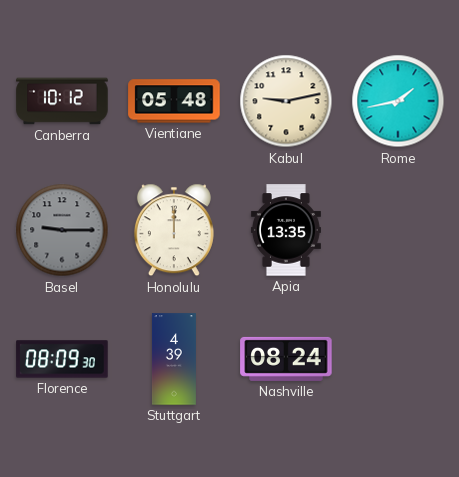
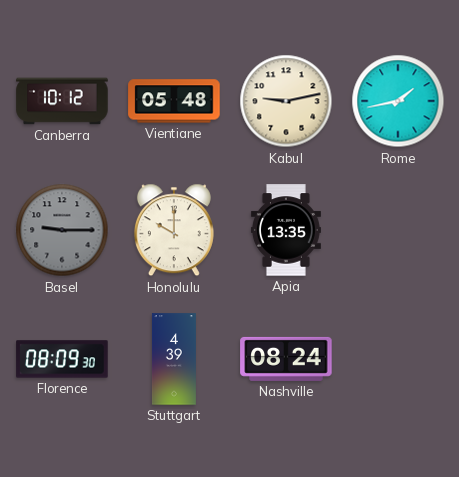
Honolulu: 12:00 -> 10:00
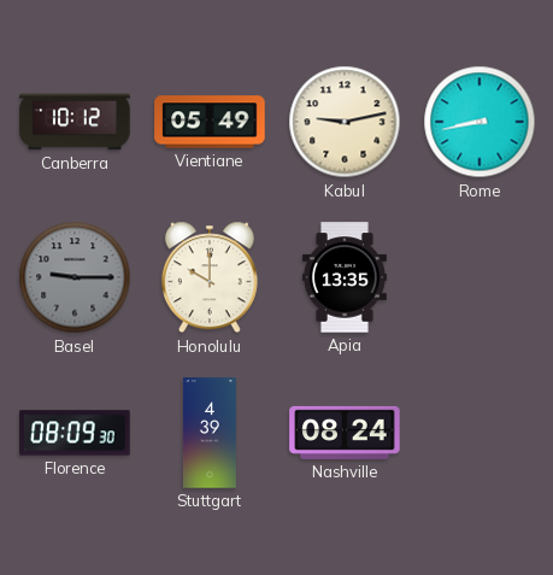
Vientiane: 05:48 -> 05:49
Rome: 1:43 -> 8:43
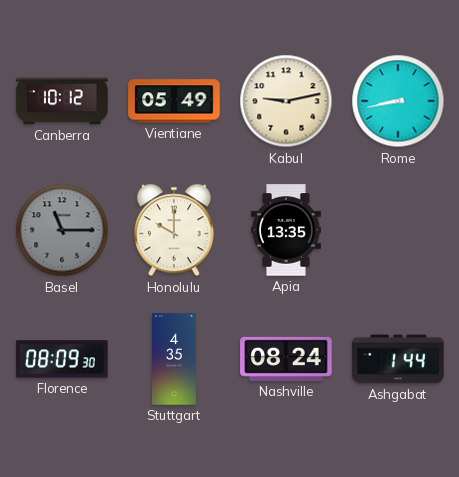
Basel: 9:15 -> 11:15
Stuttgart: 4:39 -> 4:35
Ashgabat: none -> 1:44
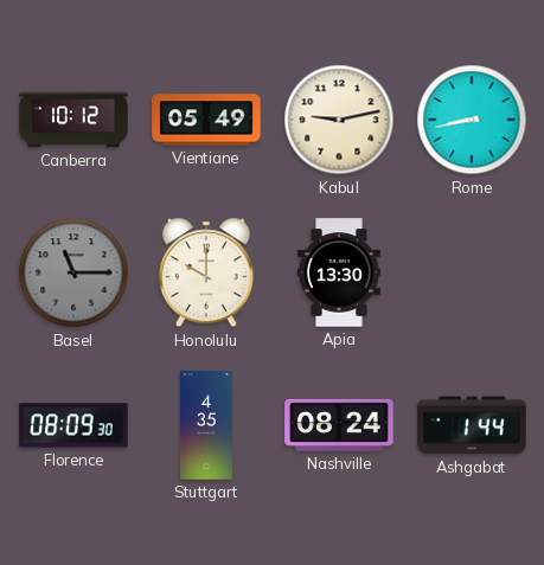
Apia: 13:35 -> 13:30
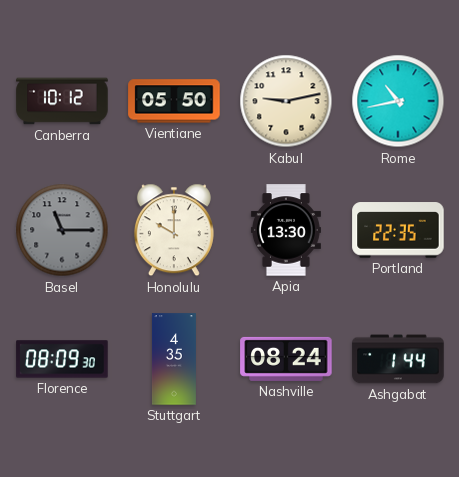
Vientiane: 05:49 -> 05:50
Rome: 8:43 -> 10:43
Portland: none -> 22:35
